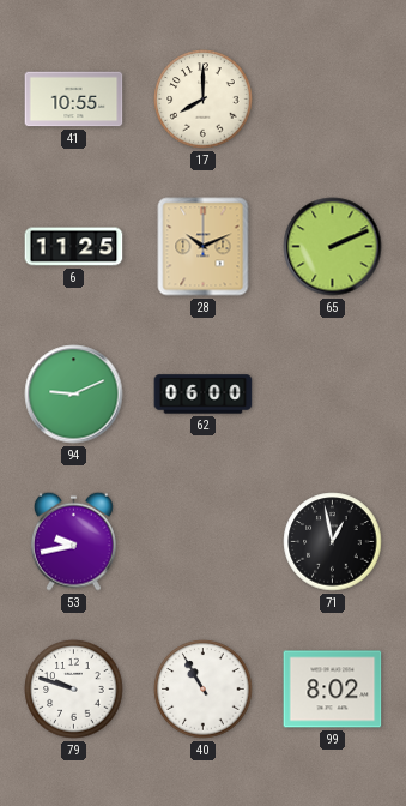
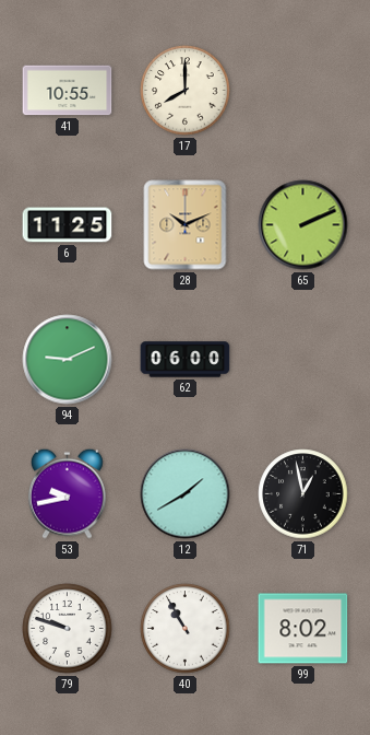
12: none -> 1:40
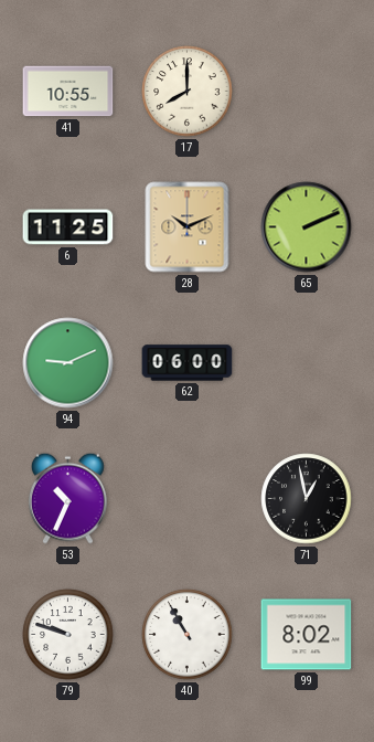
53: 9:43 -> 10:34
12: 1:40 -> none
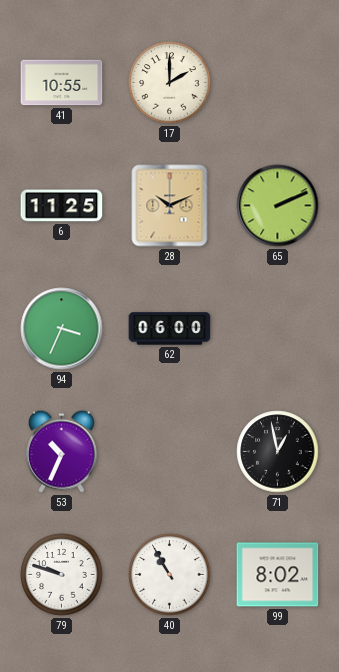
17: 8:00 -> 2:00
94: 9:11 -> 3:34
